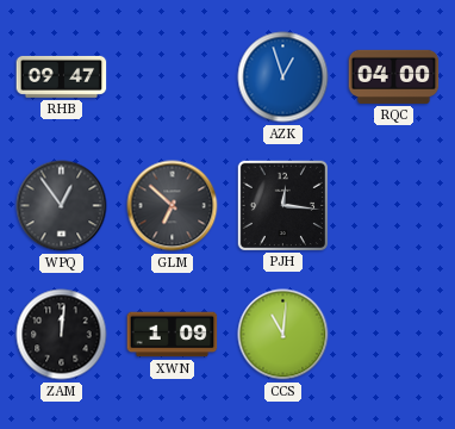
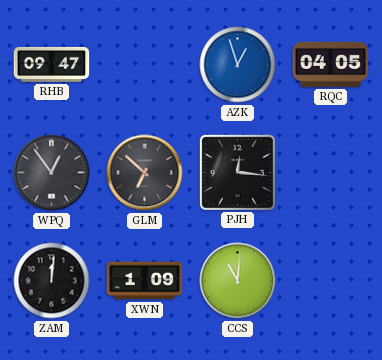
RQC: 04:00 -> 04:05
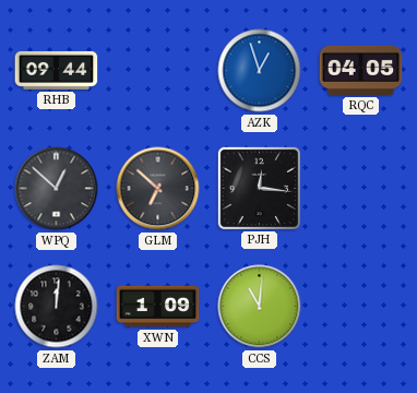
RHB: 09:47 -> 09:44
WPQ: 12:54 -> 12:52
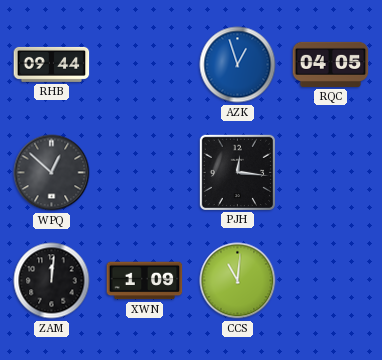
GLM: 6:52 -> none
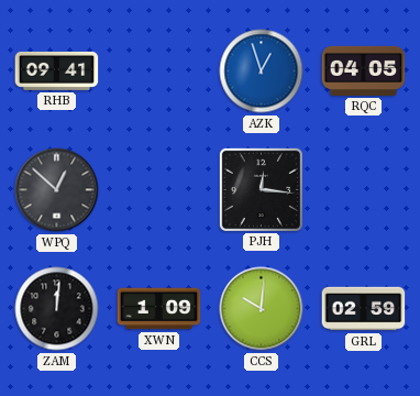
RHB: 09:44 -> 09:41
CCS: 11:01 -> 10:01
GRL: none -> 02:59
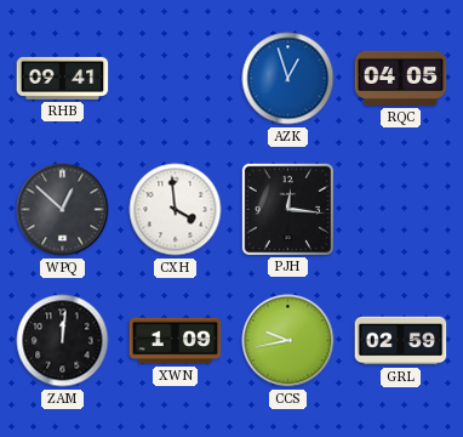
CXH: none -> 3:59
CCS: 10:01 -> 9:43
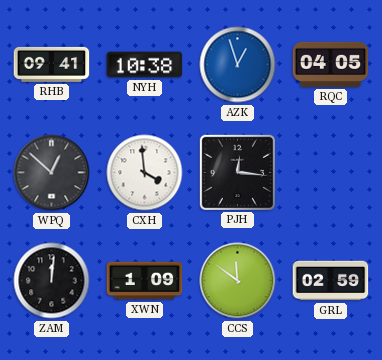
NYH: none -> 10:38
CCS: 9:43 -> 11:51
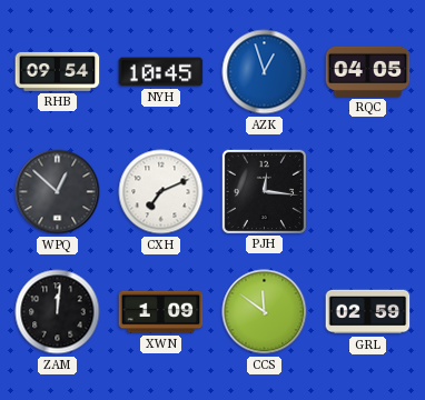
RHB: 09:41 -> 09:54
NYH: 10:38 -> 10:45
CXH: 3:59 -> 7:11
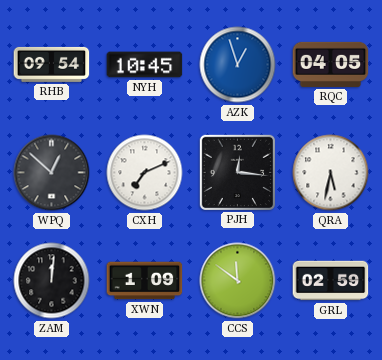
QRA: none -> 5:32
